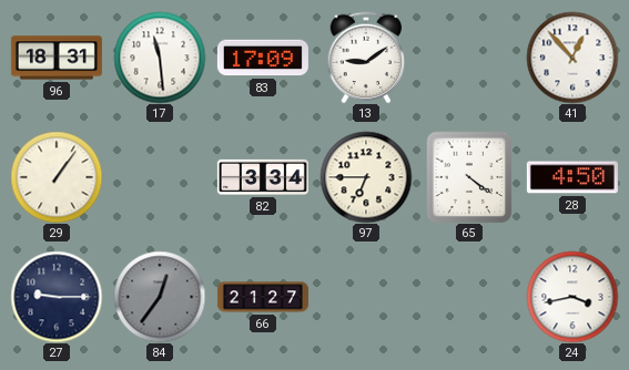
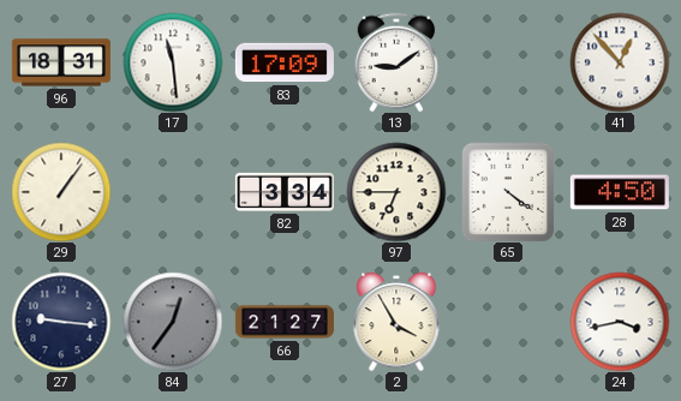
27: 9:15 -> 9:16
2: none -> 3:55
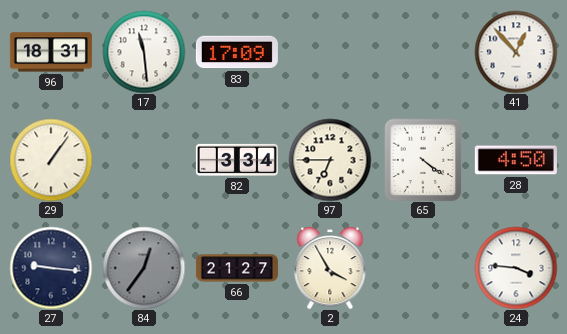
13: 9:09 -> none
24: 3:43 -> 3:46
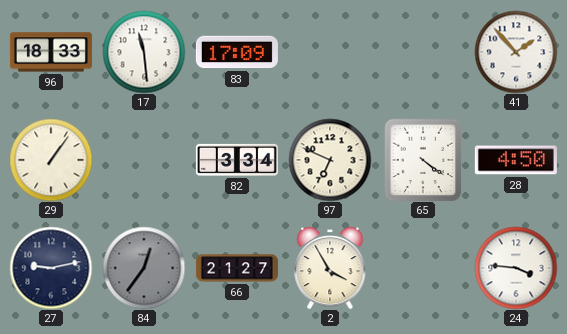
96: 18:31 -> 18:33
41: 12:53 -> 1:53
97: 6:45 -> 6:49
27: 9:16 -> 9:13
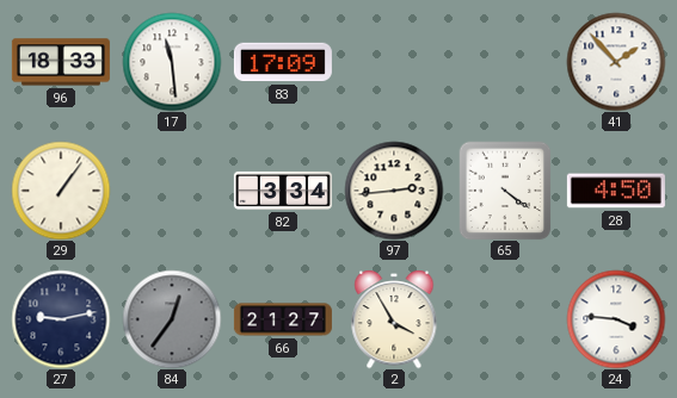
97: 6:49 -> 2:44
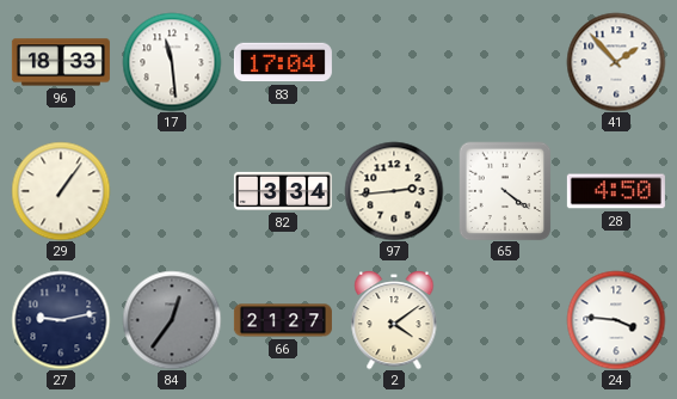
83: 17:09 -> 17:04
2: 3:55 -> 4:09
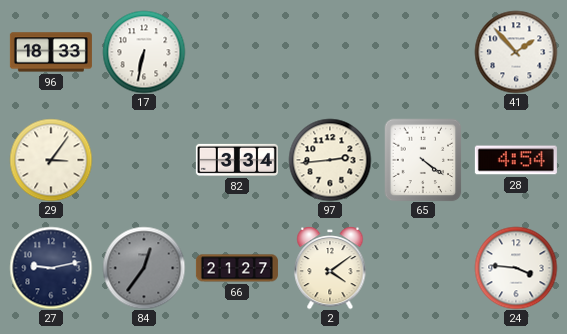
17: 11:29 -> 6:32
83: 17:04 -> none
29: 1:06 -> 3:06
28: 4:50 -> 4:54
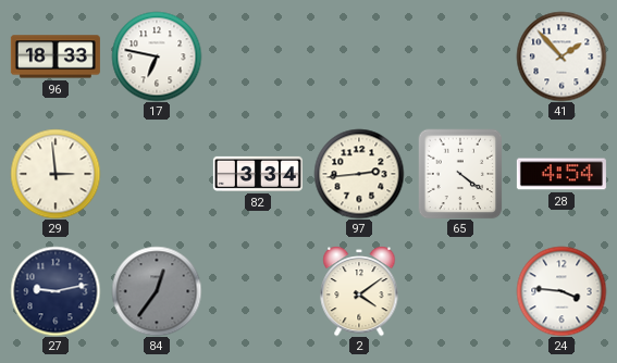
17: 6:32 -> 6:47
29: 3:06 -> 2:59
66: 21:27 -> none
